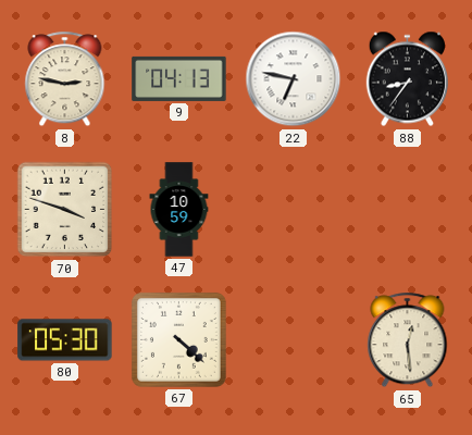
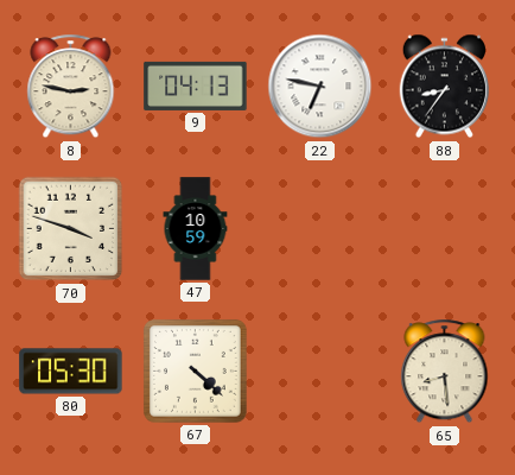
65: 12:29 -> 8:29
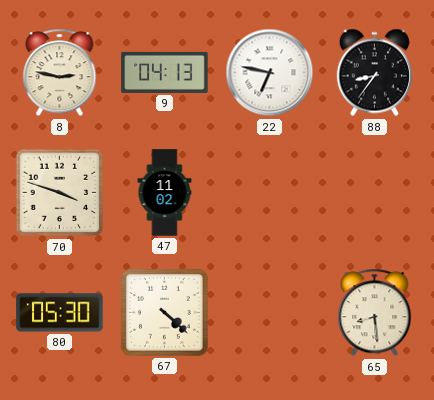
47: 10:59 -> 11:02
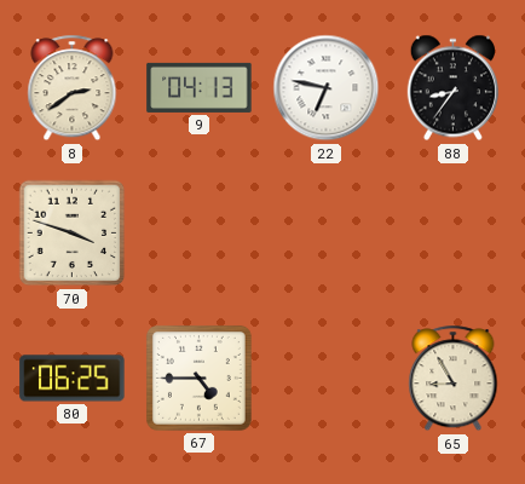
8: 2:47 -> 2:39
47: 11:02 -> none
80: 05:30 -> 06:25
67: 4:22 -> 4:45
65: 8:29 -> 8:55
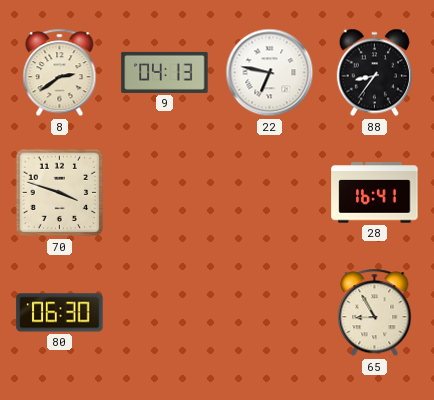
28: none -> 16:41
80: 06:25 -> 06:30
67: 4:45 -> none
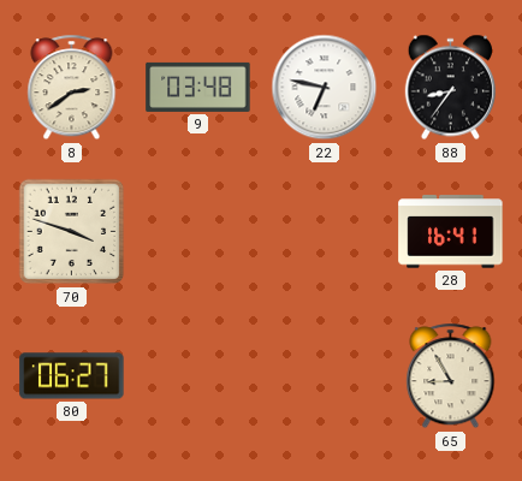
9: 04:13 -> 03:48
80: 06:30 -> 06:27
